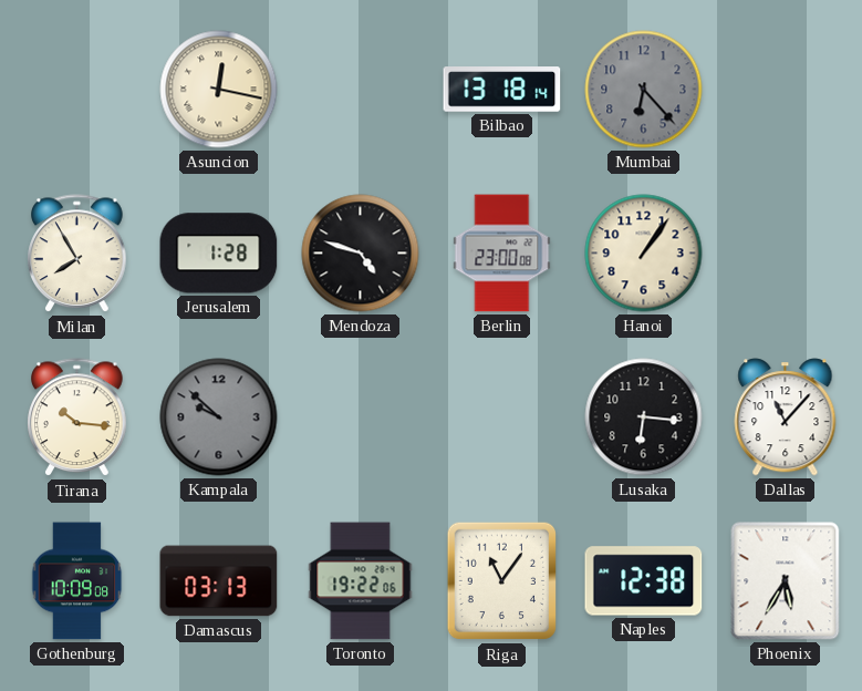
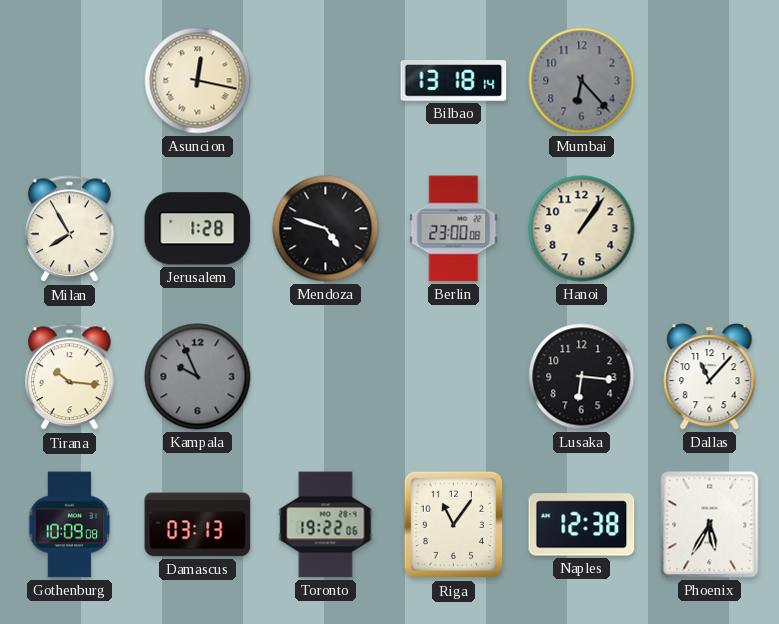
Kampala: 9:52 -> 9:56
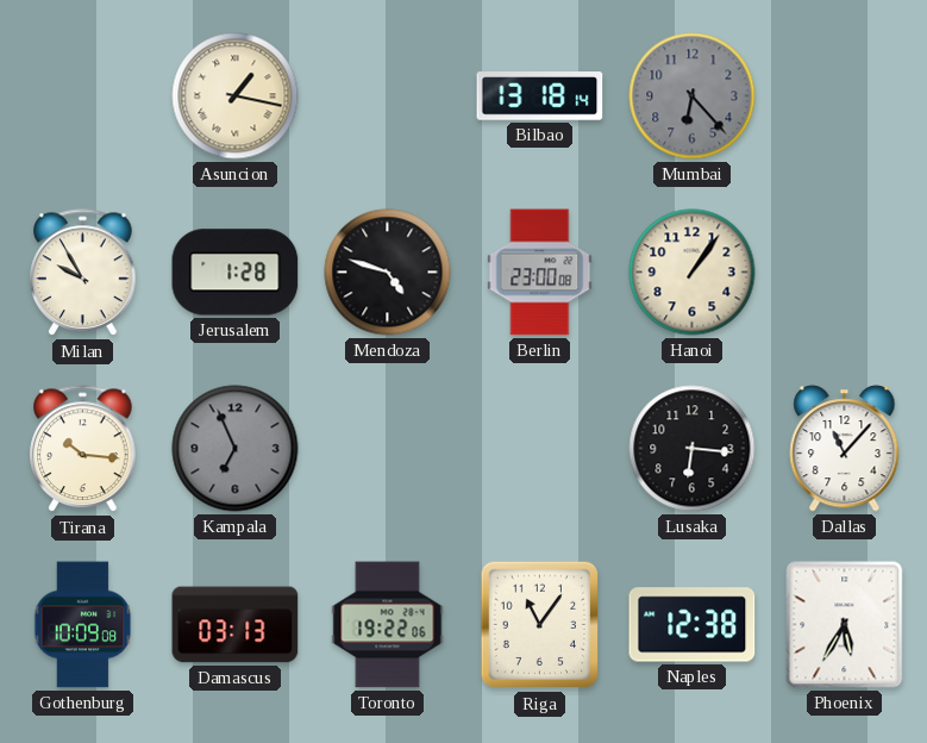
Asuncion: 12:17 -> 1:17
Milan: 7:55 -> 9:55
Kampala: 9:56 -> 6:56
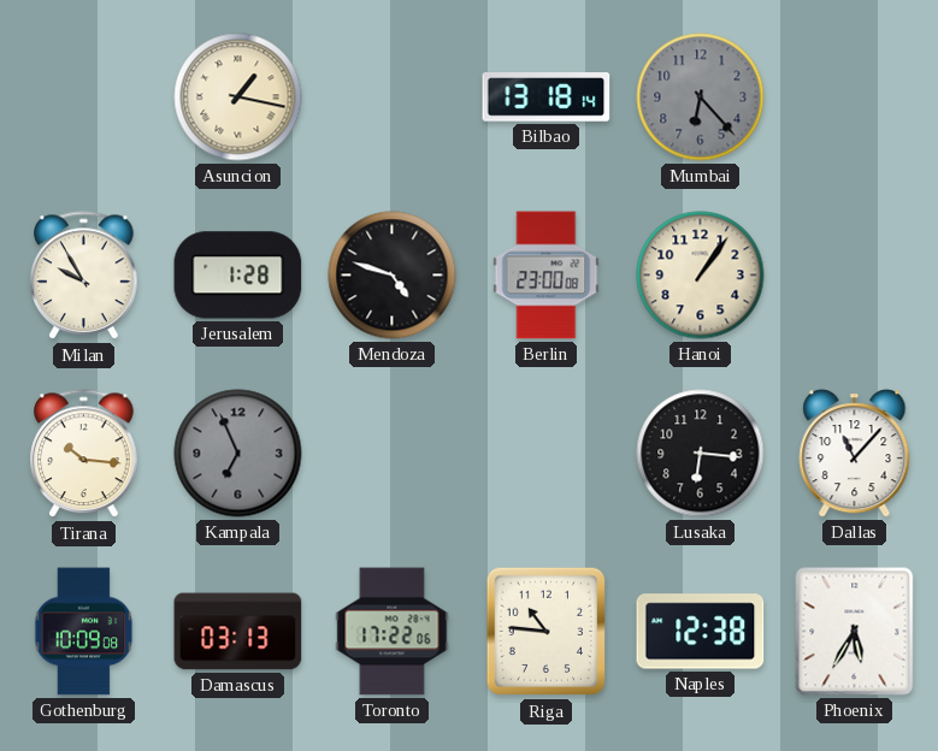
Toronto: 19:22 -> 17:22
Riga: 11:06 -> 10:46
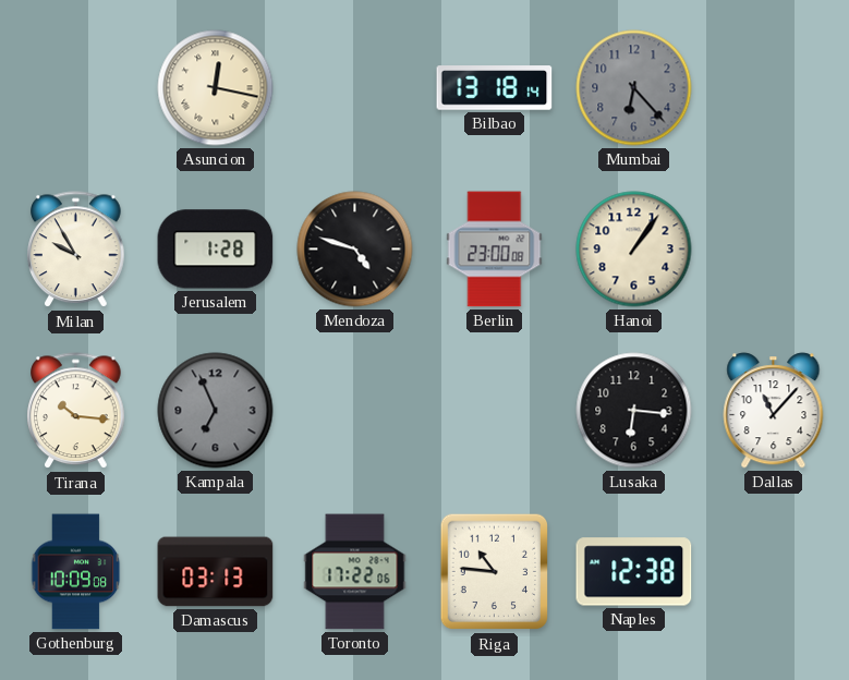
Asuncion: 1:17 -> 12:17
Phoenix: 5:35 -> none
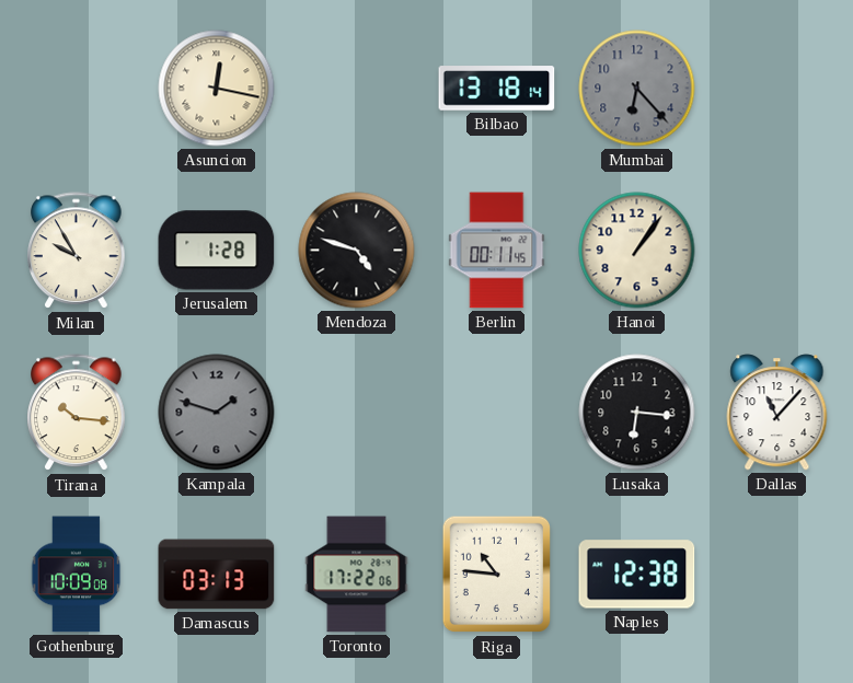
Berlin: 23:00 -> 00:11
Kampala: 6:56 -> 1:48
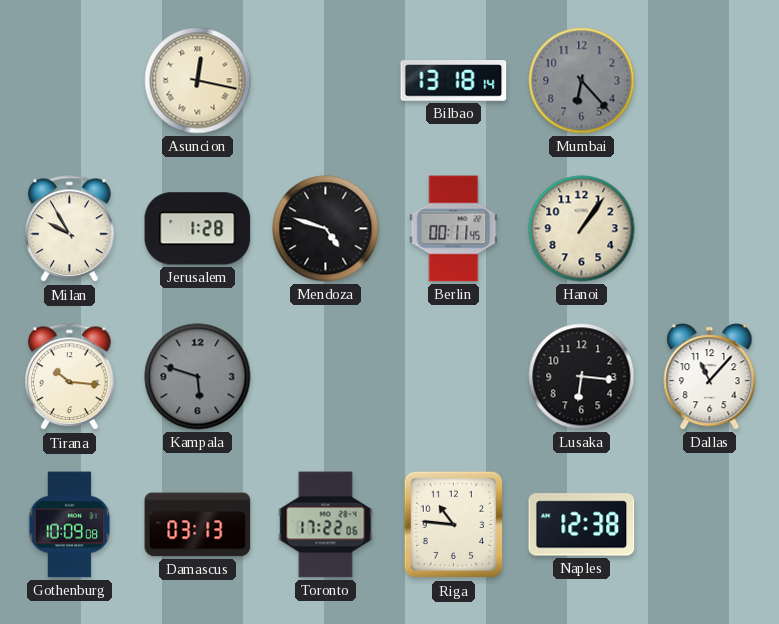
Kampala: 1:48 -> 5:48
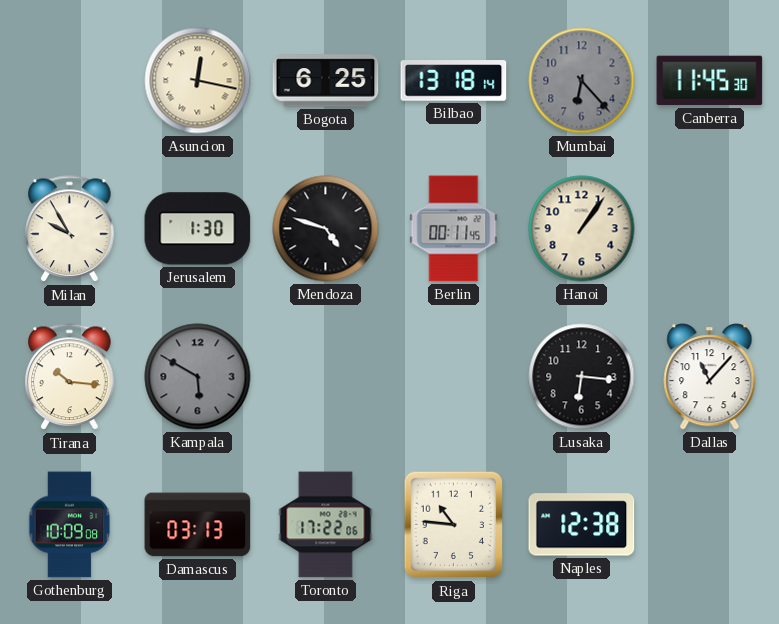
Bogota: none -> 6:25
Canberra: none -> 11:45
Jerusalem: 1:28 -> 1:30
Kampala: 5:48 -> 5:50
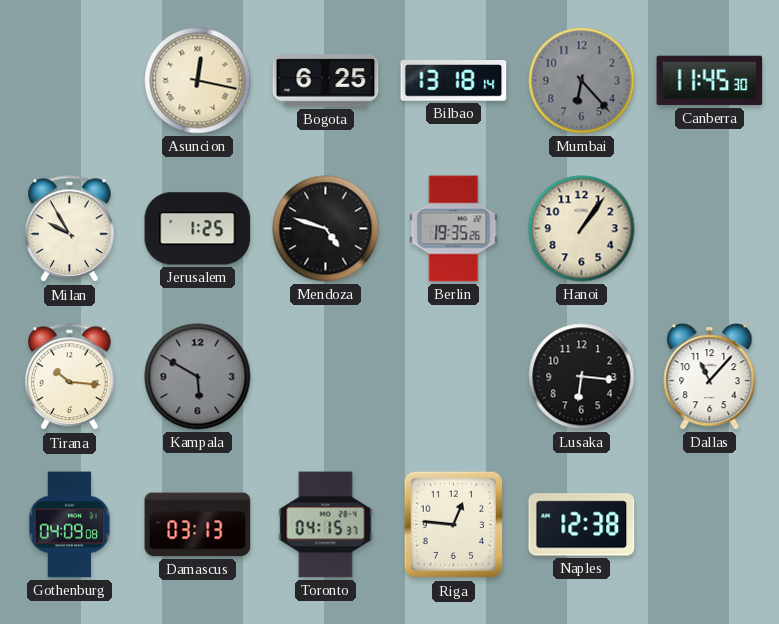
Jerusalem: 1:30 -> 1:25
Berlin: 00:11 -> 19:35
Gothenburg: 10:09 -> 04:09
Toronto: 17:22 -> 04:15
Riga: 10:46 -> 12:46
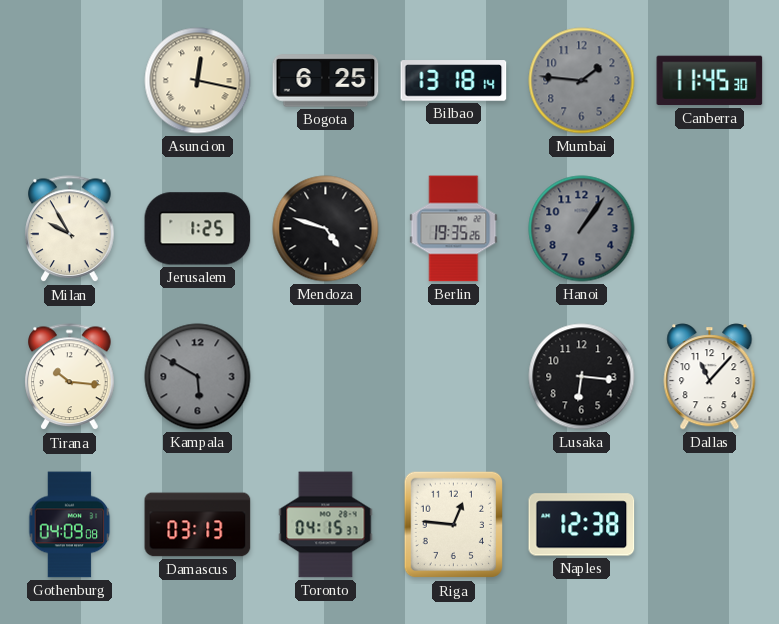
Mumbai: 6:23 -> 1:46
Hanoi dial: cream -> grey
